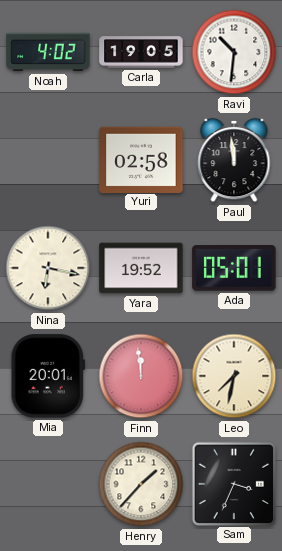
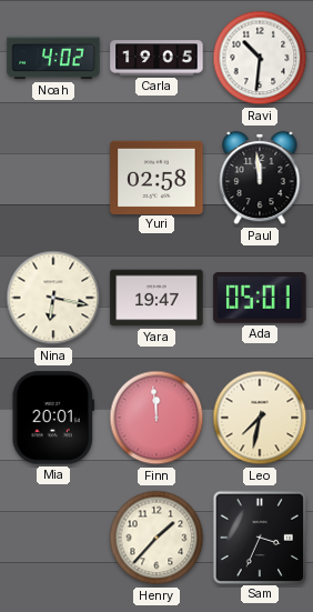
Yara: 19:52 -> 19:47
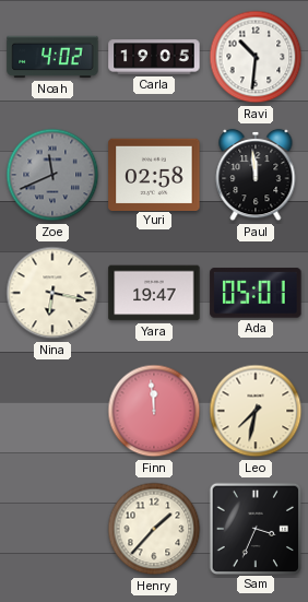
Zoe: none -> 11:41
Mia: 20:01 -> none
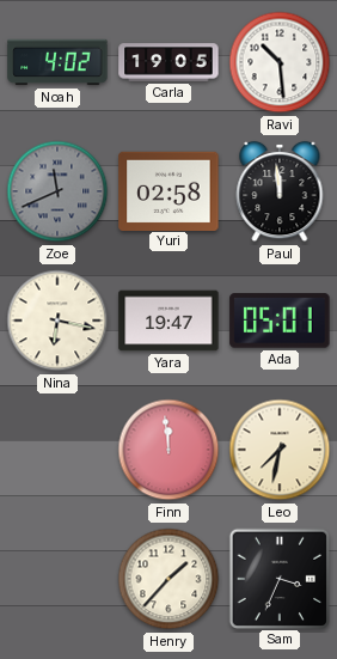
Ravi: 10:31 -> 10:29
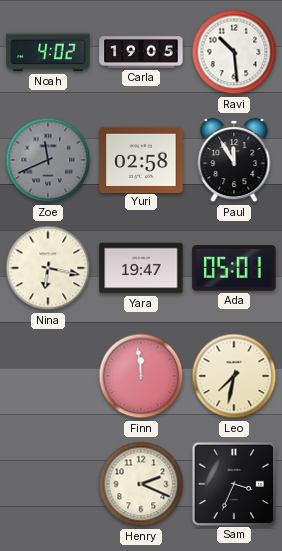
Paul: 11:59 -> 11:55
Henry: 1:37 -> 2:19
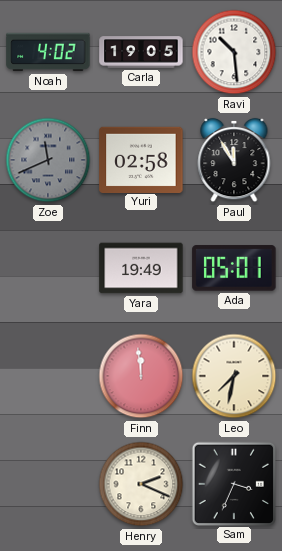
Nina: 6:17 -> none
Yara: 19:47 -> 19:49
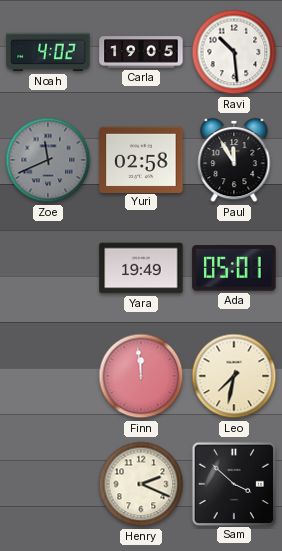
Sam: 3:34 -> 3:52
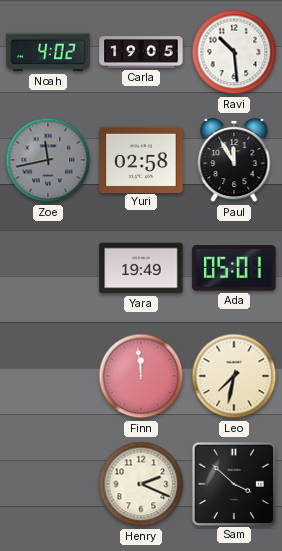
Zoe: 11:41 -> 11:43
